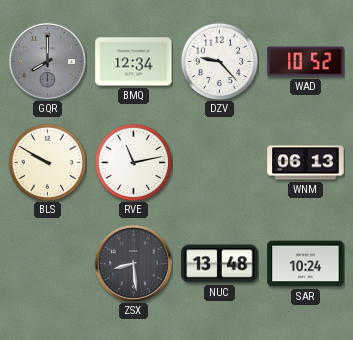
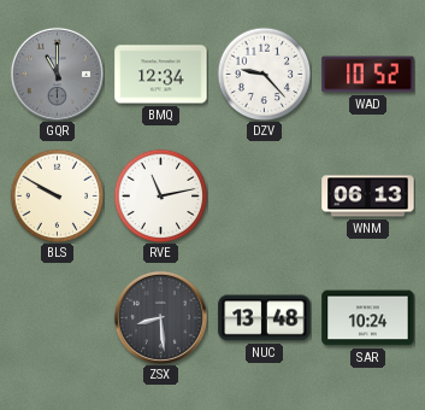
GQR: 8:00 -> 11:00
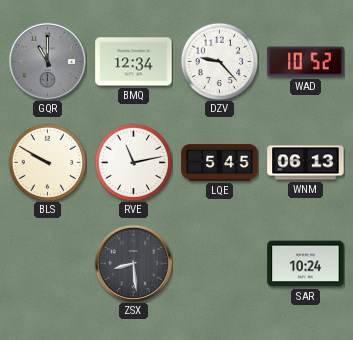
LQE: none -> 5:45
NUC: 13:48 -> none
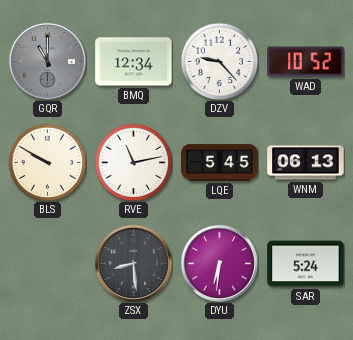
DYU: none -> 6:31
SAR: 10:24 -> 5:24
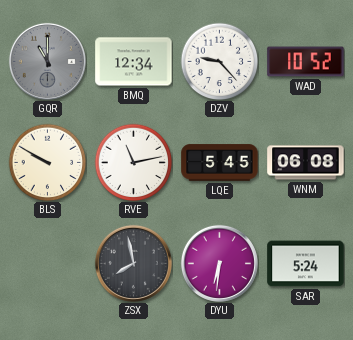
WNM: 06:13 -> 06:08
ZSX: 8:29 -> 7:58
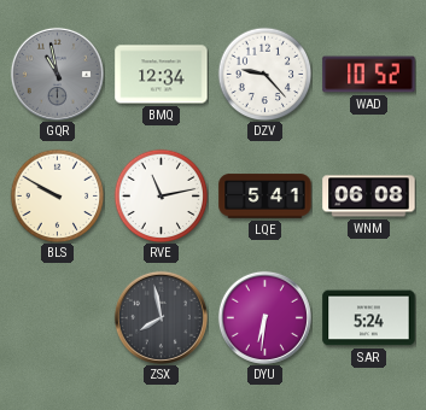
GQR: 11:00 -> 10:58
LQE: 5:45 -> 5:41
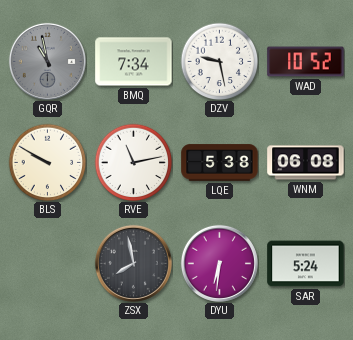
BMQ: 12:34 -> 7:34
DZV: 9:23 -> 9:28
LQE: 5:41 -> 5:38
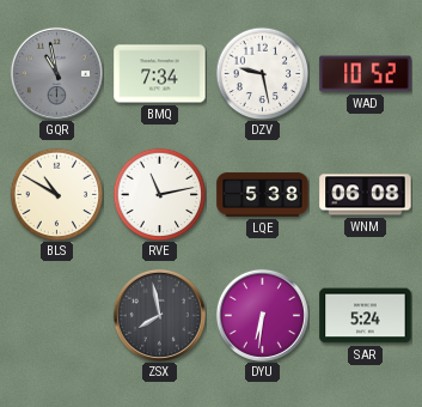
BLS: 9:50 -> 10:50
